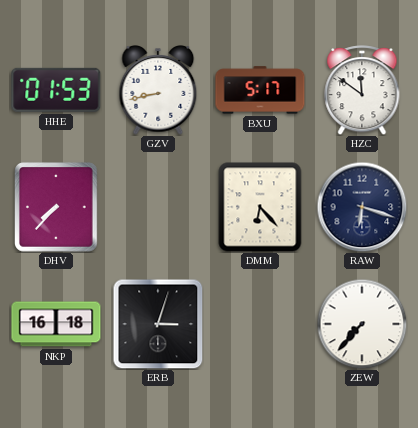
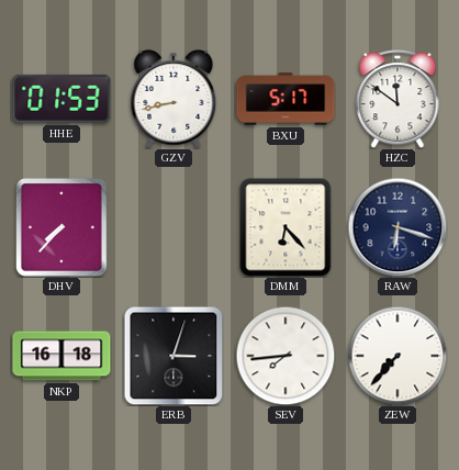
SEV: none -> 7:44
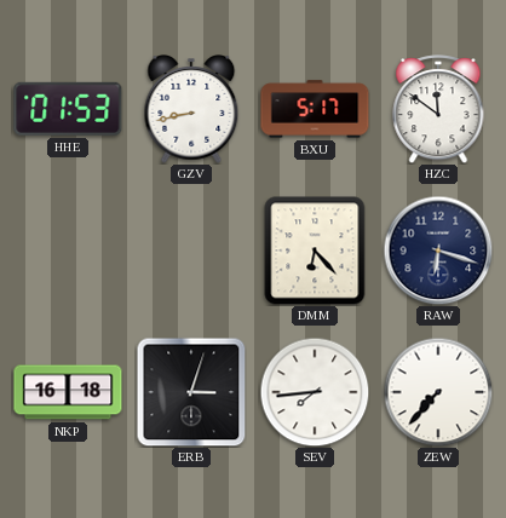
DHV: 7:37 -> none
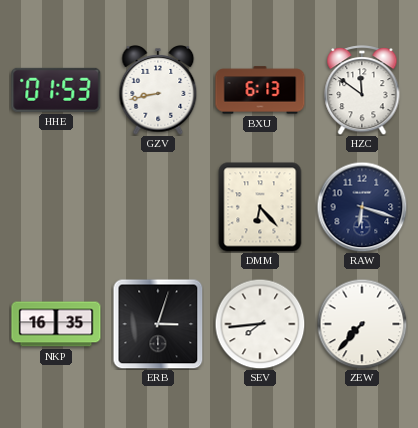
BXU: 5:17 -> 6:13
NKP: 16:18 -> 16:35
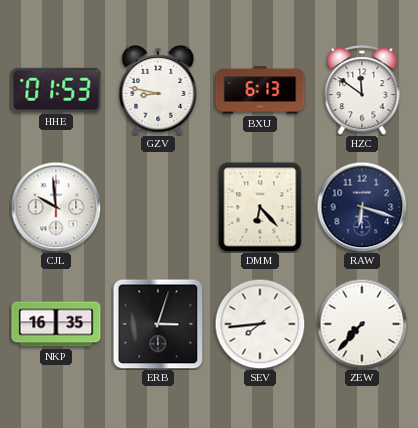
GZV: 8:43 -> 8:47
CJL: none -> 9:59
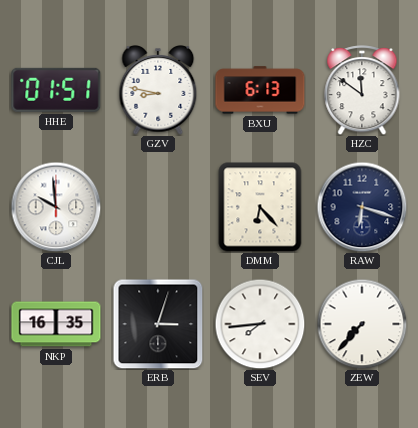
HHE: 01:53 -> 01:51
